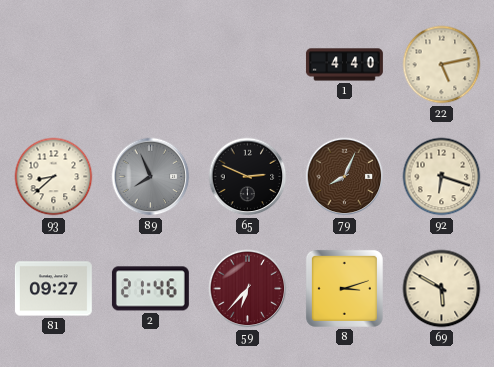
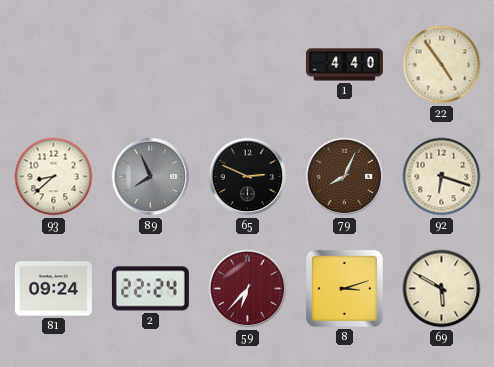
22: 5:13 -> 4:54
81: 09:27 -> 09:24
2: 21:46 -> 22:24
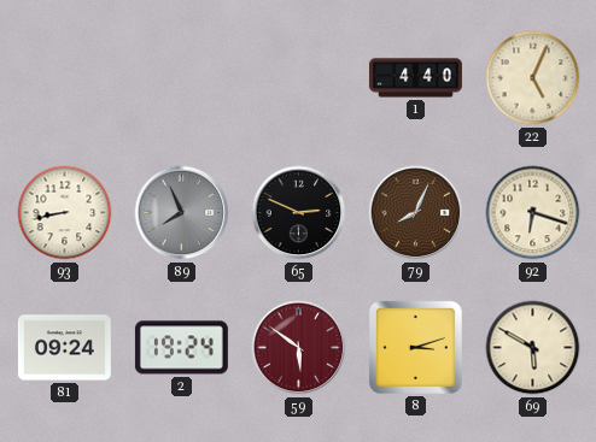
22: 4:54 -> 5:04
93: 8:38 -> 8:43
2: 22:24 -> 19:24
59: 6:37 -> 5:51
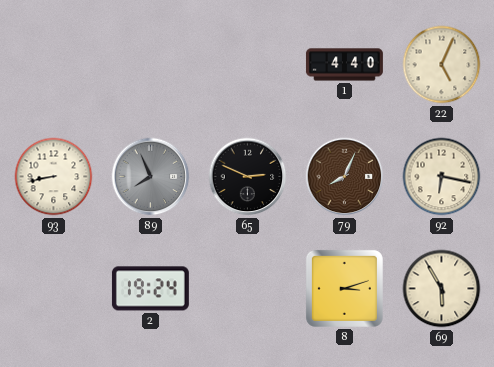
92: 6:18 -> 6:17
81: 09:24 -> none
59: 5:51 -> none
69: 5:50 -> 5:55
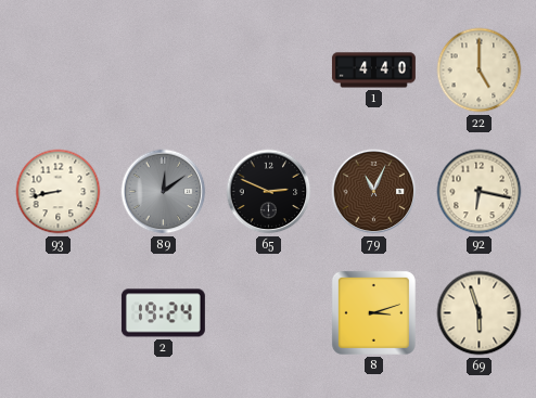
22: 5:04 -> 5:00
89: 7:56 -> 12:09
79: 8:04 -> 11:04
69: 5:55 -> 5:57
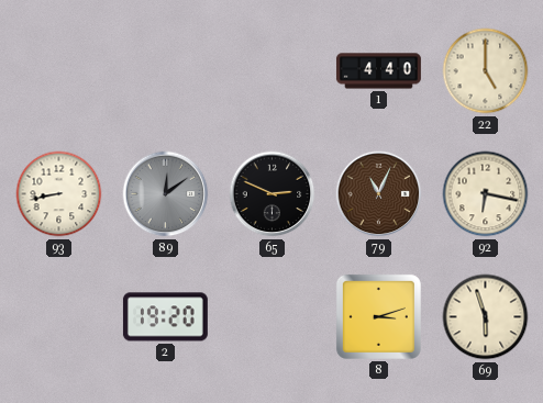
2: 19:24 -> 19:20
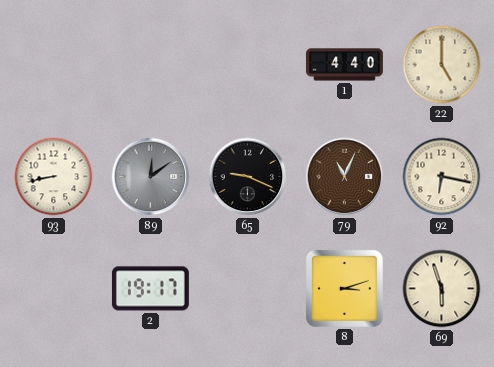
65: 2:49 -> 9:19
2: 19:20 -> 19:17
